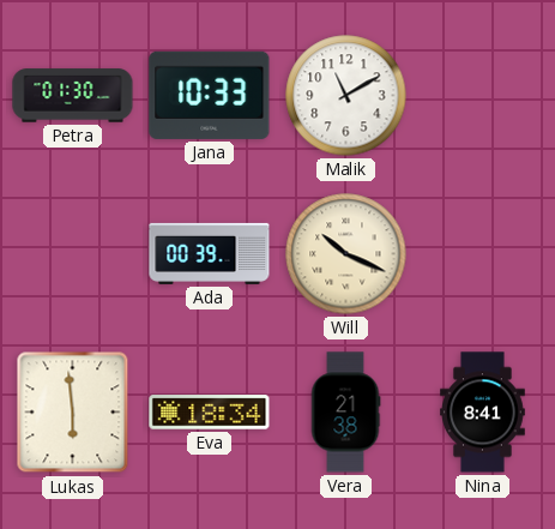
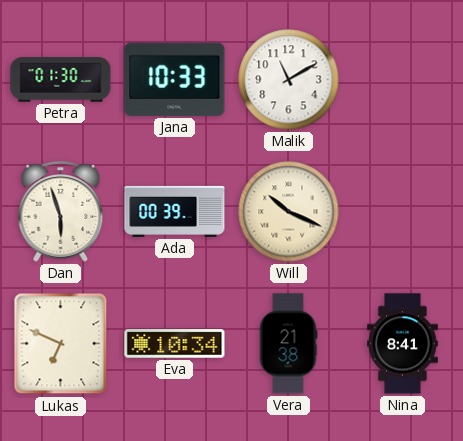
Dan: none -> 5:57
Lukas: 5:59 -> 6:49
Eva: 18:34 -> 10:34
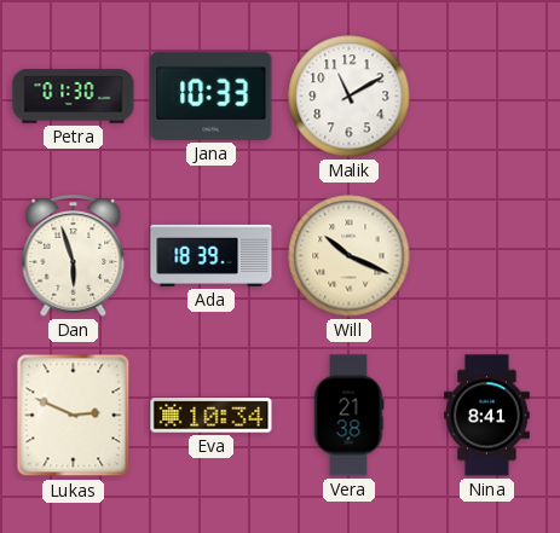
Ada: 00:39 -> 18:39
Lukas: 6:49 -> 2:49
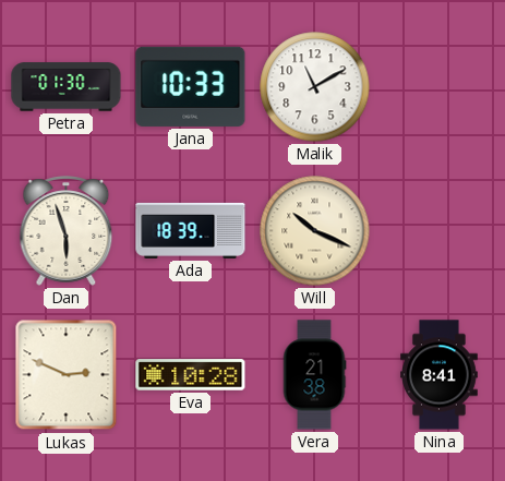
Eva: 10:34 -> 10:28
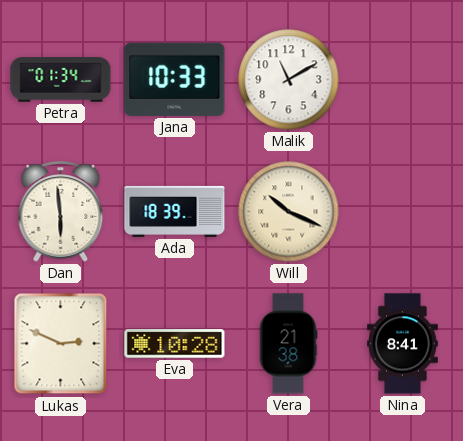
Petra: 01:30 -> 01:34
Dan: 5:57 -> 5:59
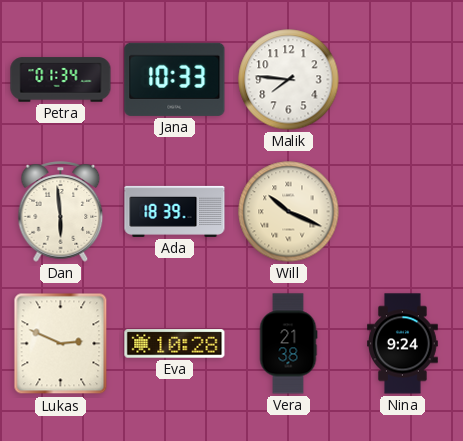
Malik: 11:10 -> 7:46
Nina: 8:41 -> 9:24
